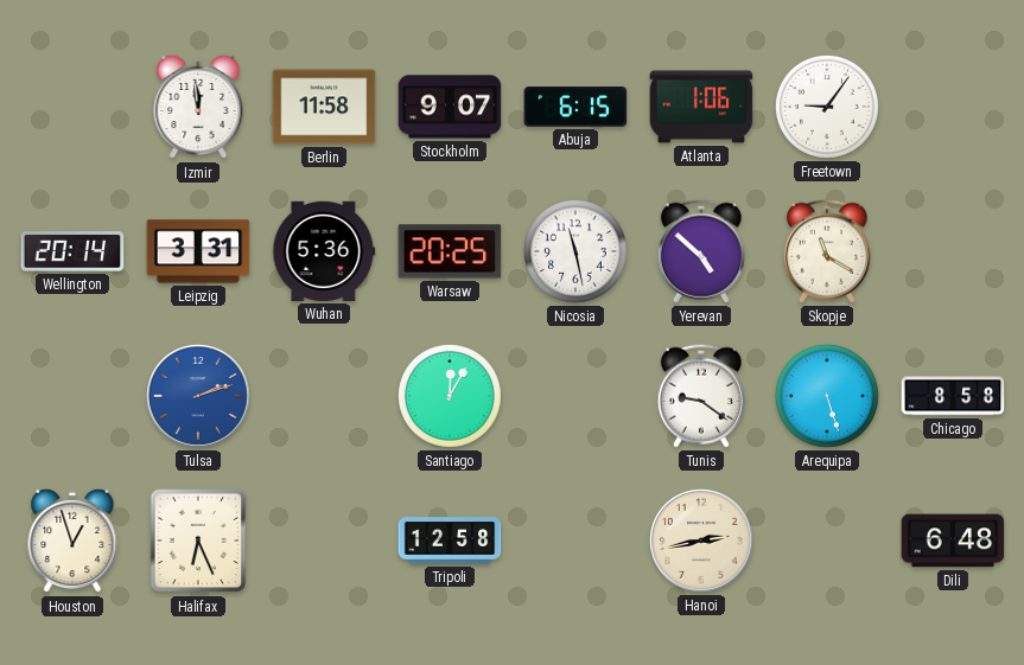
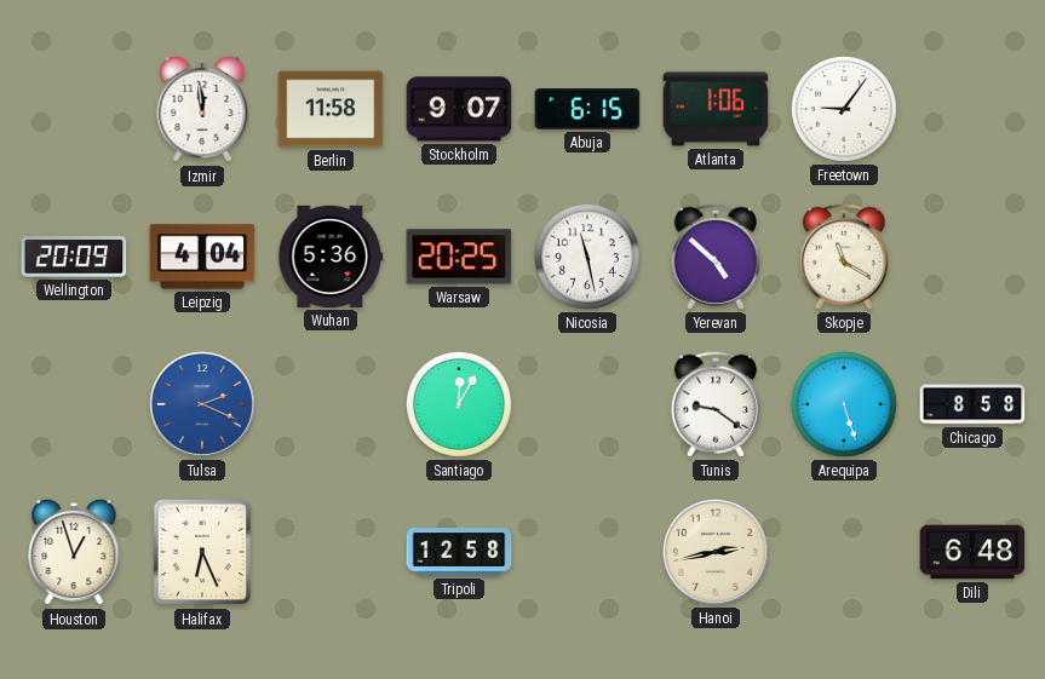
Wellington: 20:14 -> 20:09
Leipzig: 3:31 -> 4:04
Tulsa: 2:12 -> 2:19
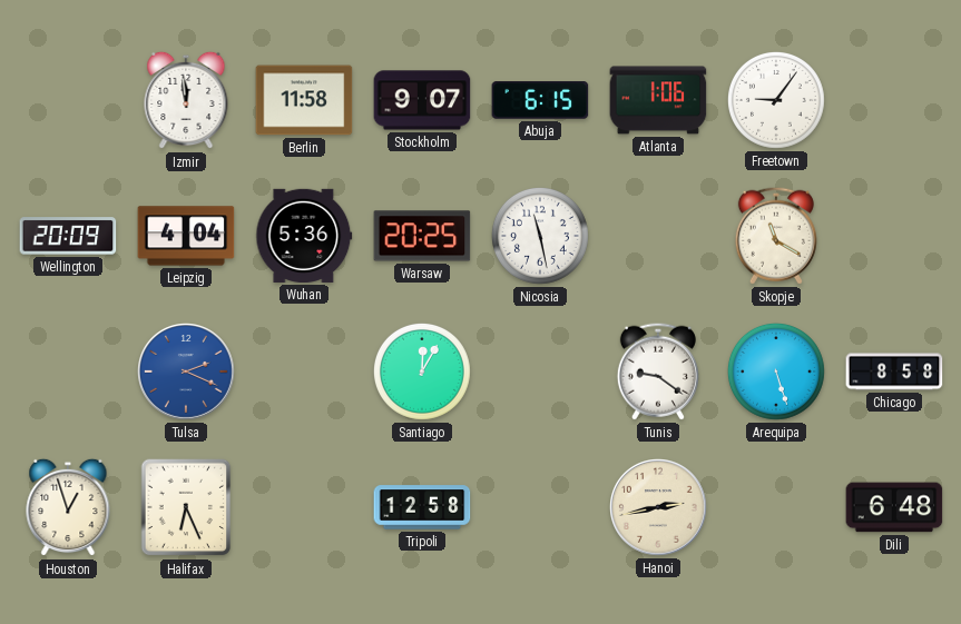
Yerevan: 4:52 -> none
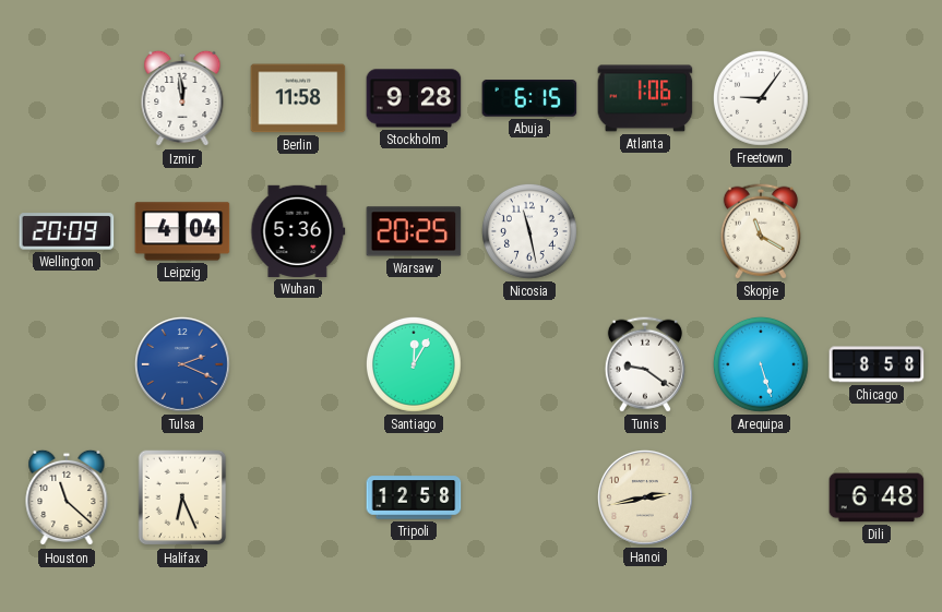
Stockholm: 9:07 -> 9:28
Houston: 12:57 -> 11:22
